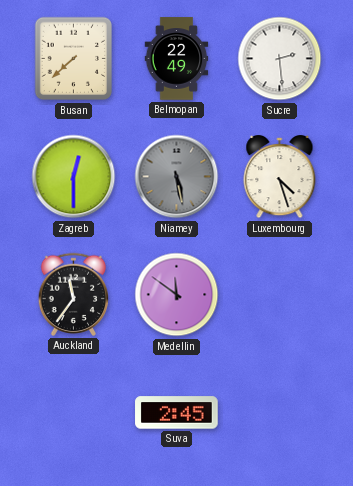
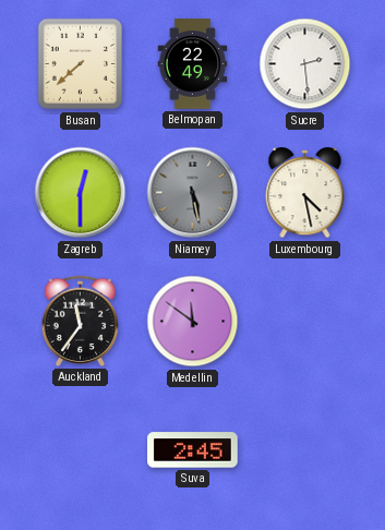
Luxembourg: 4:27 -> 4:28
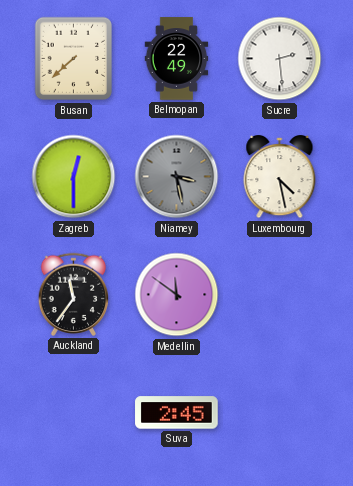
Niamey: 5:28 -> 3:28
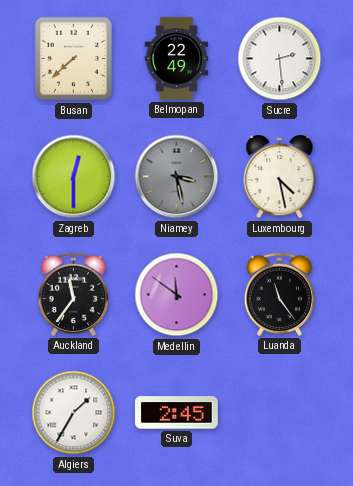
Luanda: none -> 11:24
Algiers: none -> 1:35
